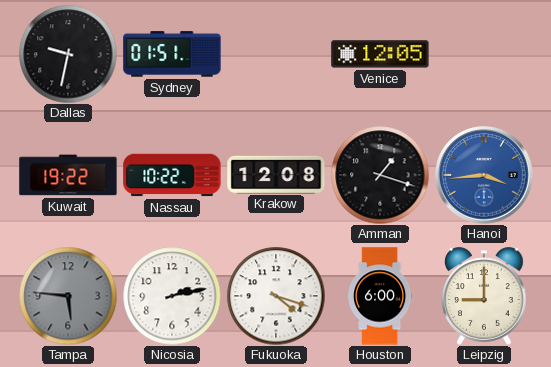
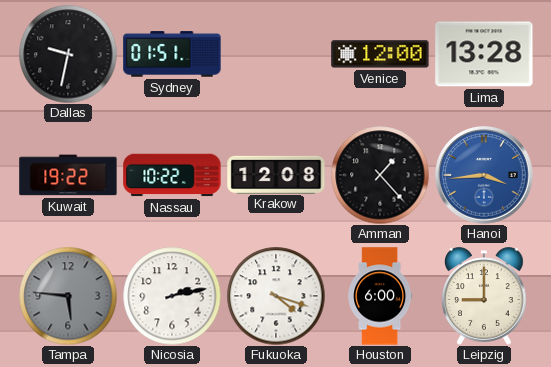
Venice: 12:05 -> 12:00
Lima: none -> 13:28
Amman: 1:18 -> 1:23
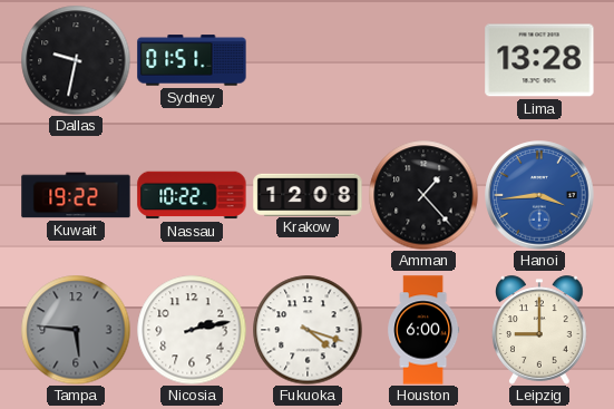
Venice: 12:00 -> none
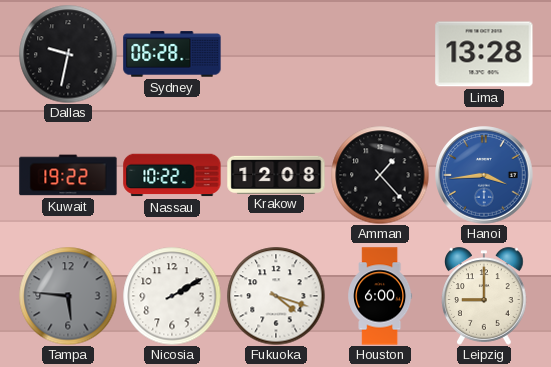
Sydney: 01:51 -> 06:28
Nicosia: 2:13 -> 2:10
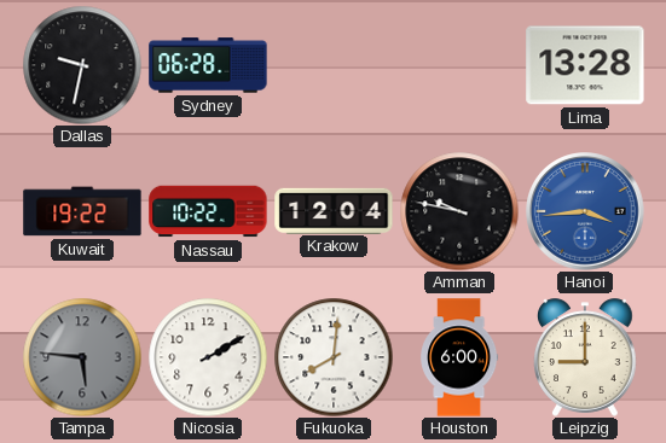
Krakow: 12:08 -> 12:04
Amman: 1:23 -> 9:47
Fukuoka: 4:18 -> 8:01
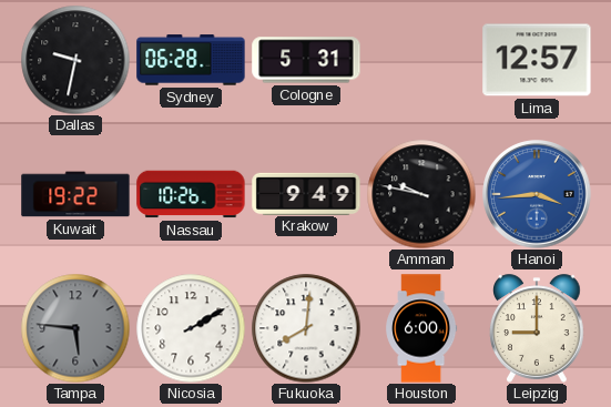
Cologne: none -> 5:31
Lima: 13:28 -> 12:57
Nassau: 10:22 -> 10:26
Krakow: 12:04 -> 9:49
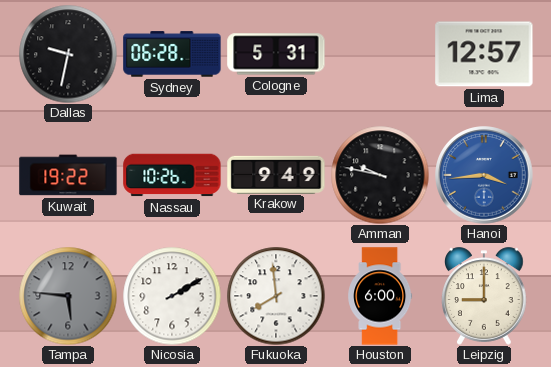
Fukuoka: 8:01 -> 7:59
